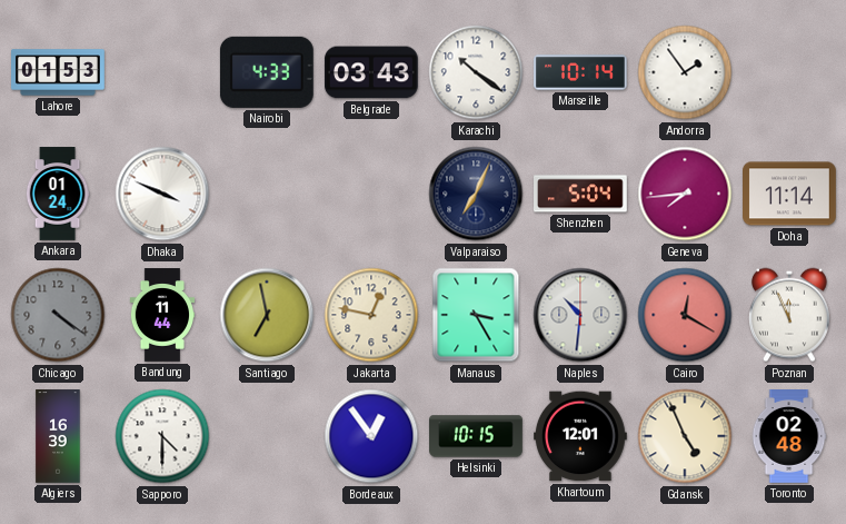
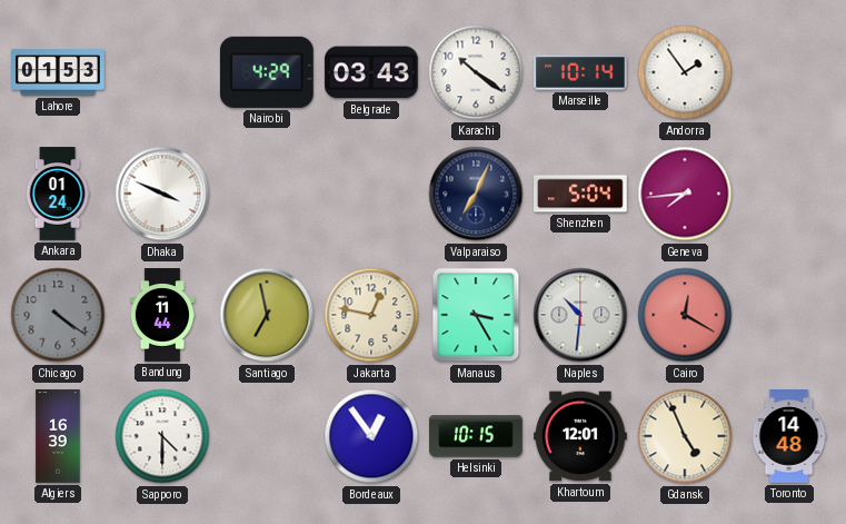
Nairobi: 4:33 -> 4:29
Doha: 11:14 -> none
Poznan: 11:56 -> none
Toronto: 02:48 -> 14:48
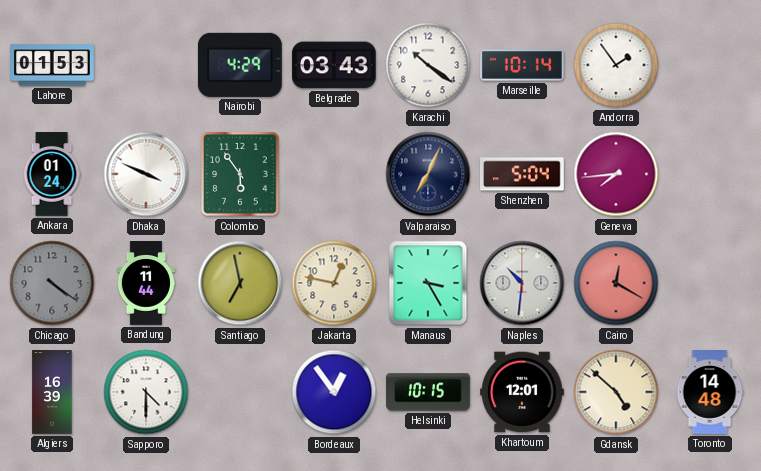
Colombo: none -> 5:54
Gdansk: 4:56 -> 4:52
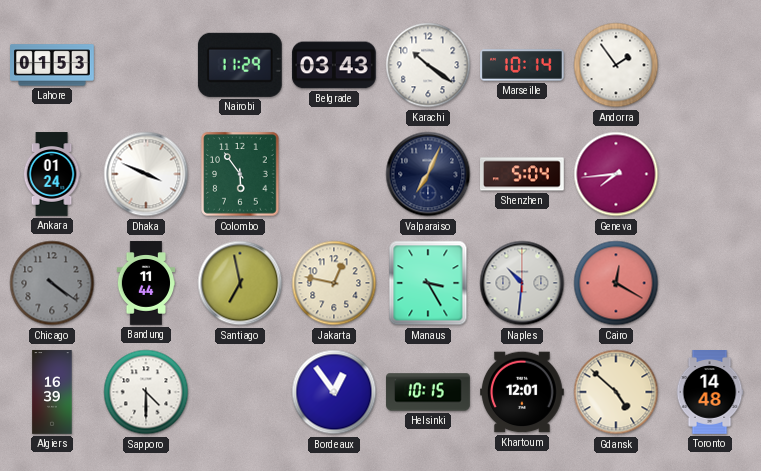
Nairobi: 4:29 -> 11:29
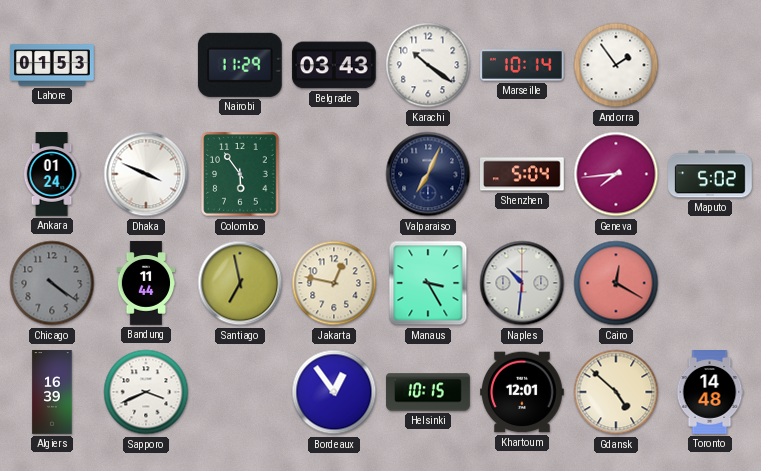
Maputo: none -> 5:02
Sapporo: 4:30 -> 3:41
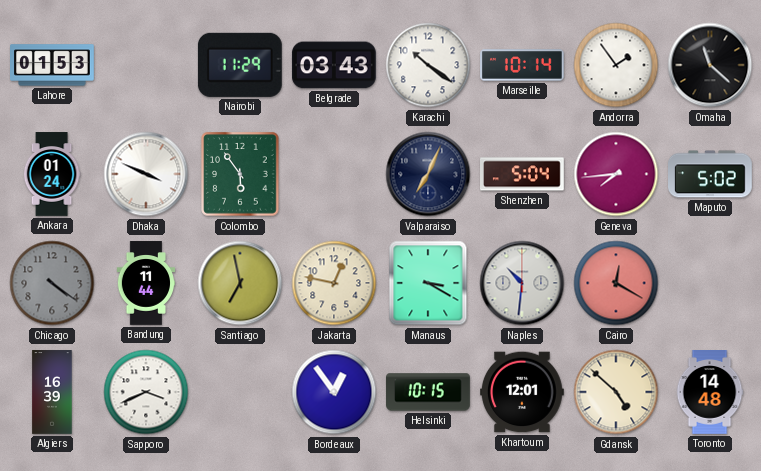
Omaha: none -> 11:22
Manaus: 3:25 -> 3:20
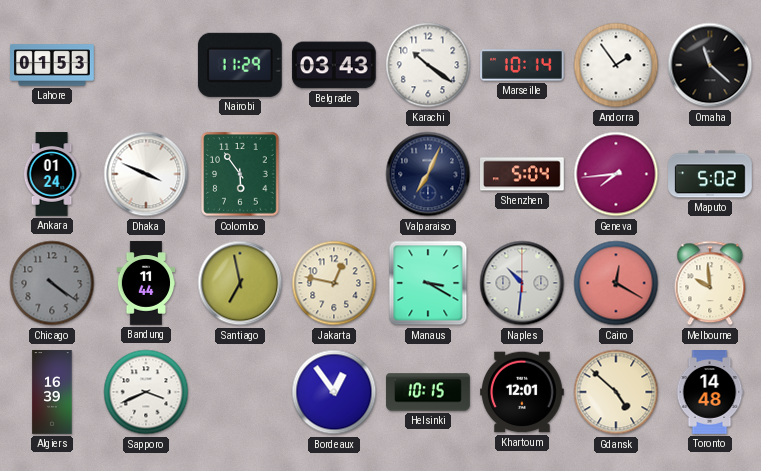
Melbourne: none -> 9:59
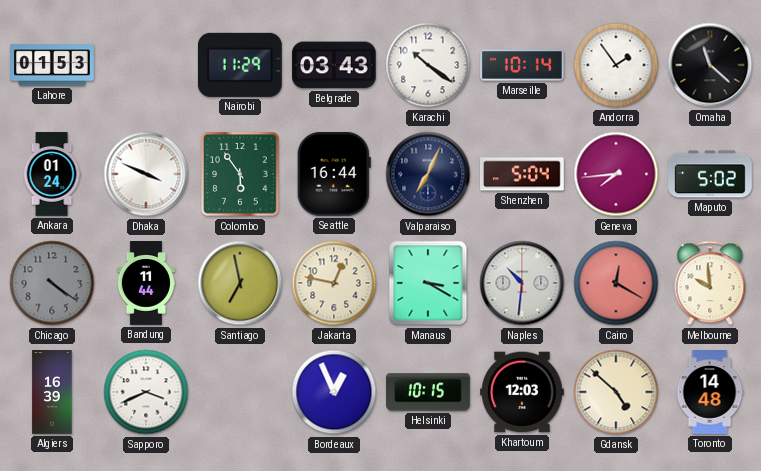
Seattle: none -> 16:44
Bordeaux: 12:54 -> 12:56
Khartoum: 12:01 -> 12:03
